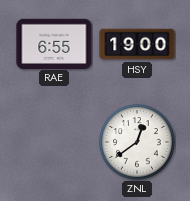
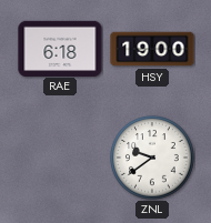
RAE: 6:55 -> 6:18
ZNL: 12:39 -> 9:39
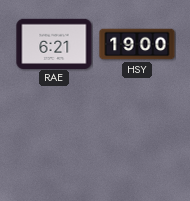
RAE: 6:18 -> 6:21
ZNL: 9:39 -> none
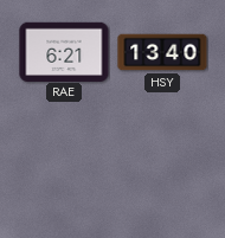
HSY: 19:00 -> 13:40
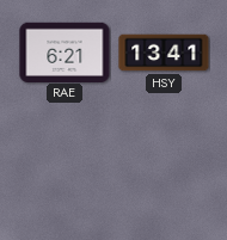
HSY: 13:40 -> 13:41
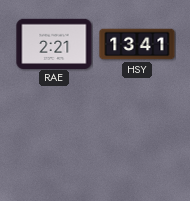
RAE: 6:21 -> 2:21
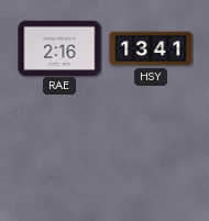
RAE: 2:21 -> 2:16
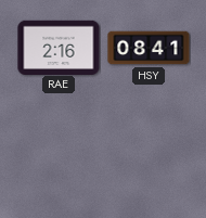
HSY: 13:41 -> 08:41
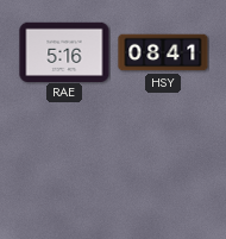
RAE: 2:16 -> 5:16
